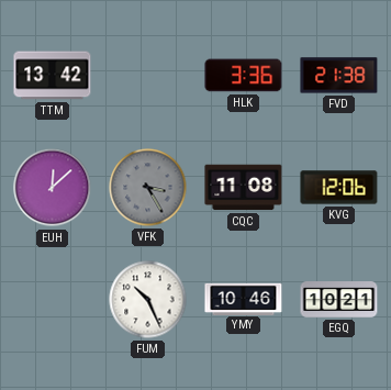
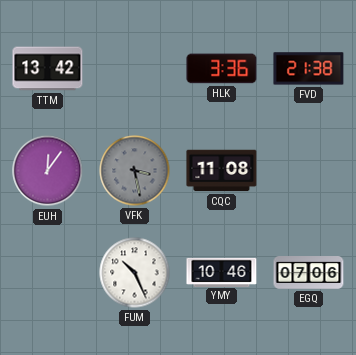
EUH: 12:08 -> 12:06
VFK: 3:25 -> 3:28
KVG: 12:06 -> none
EGQ: 10:21 -> 07:06
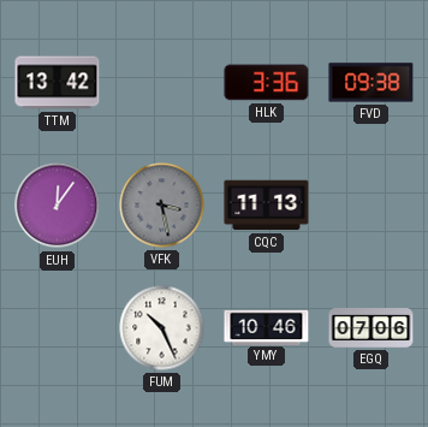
FVD: 21:38 -> 09:38
CQC: 11:08 -> 11:13
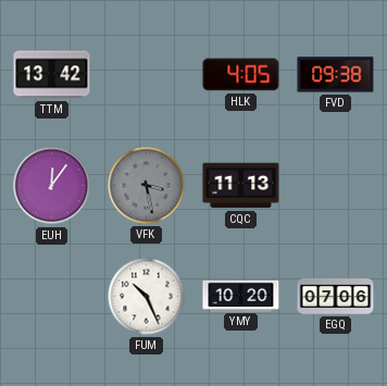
HLK: 3:36 -> 4:05
YMY: 10:46 -> 10:20
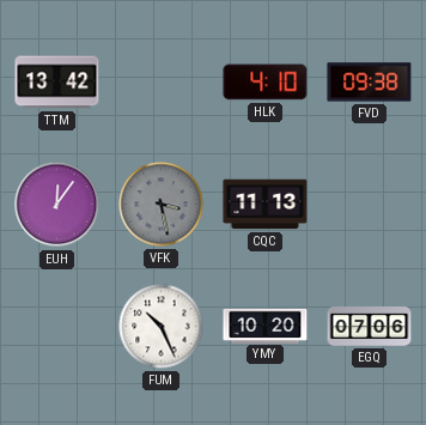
HLK: 4:05 -> 4:10
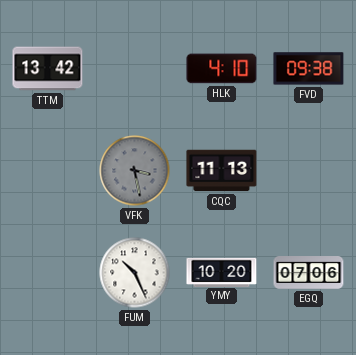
EUH: 12:06 -> none
